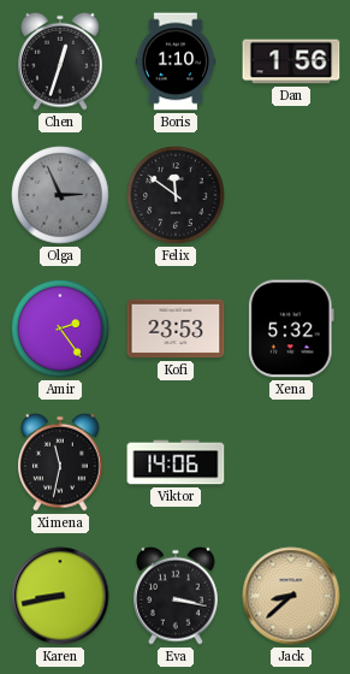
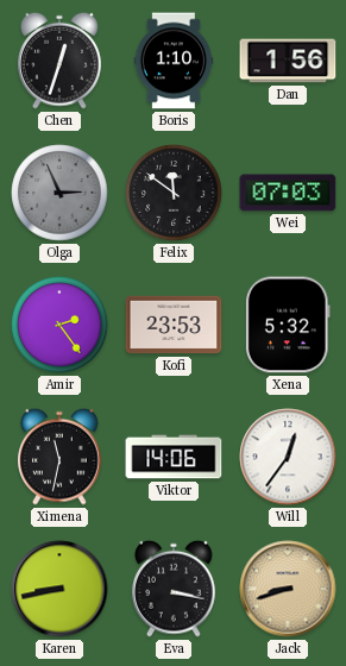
Wei: none -> 07:03
Will: none -> 12:36
Jack: 8:38 -> 8:42
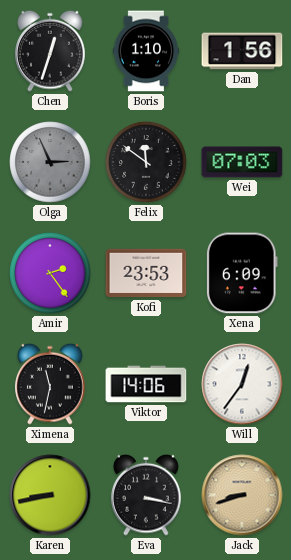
Xena: 5:32 -> 6:09
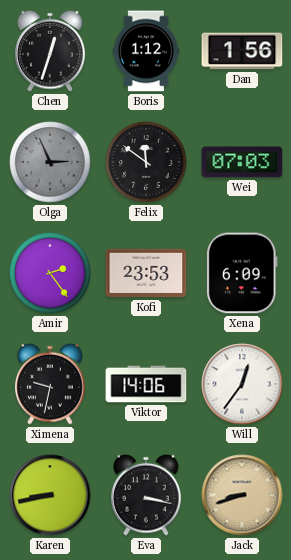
Boris: 1:10 -> 1:12
Ximena: 11:32 -> 9:32
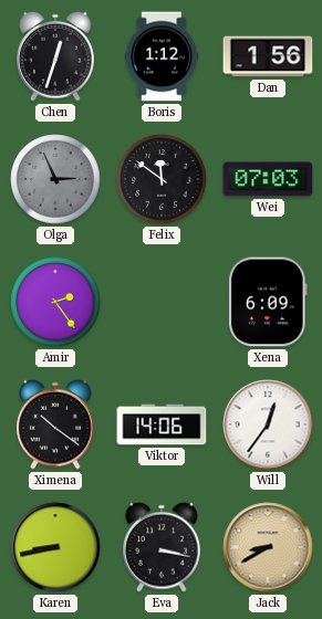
Kofi: 23:53 -> none
Ximena: 9:32 -> 10:21
Jack: 8:42 -> 8:40
